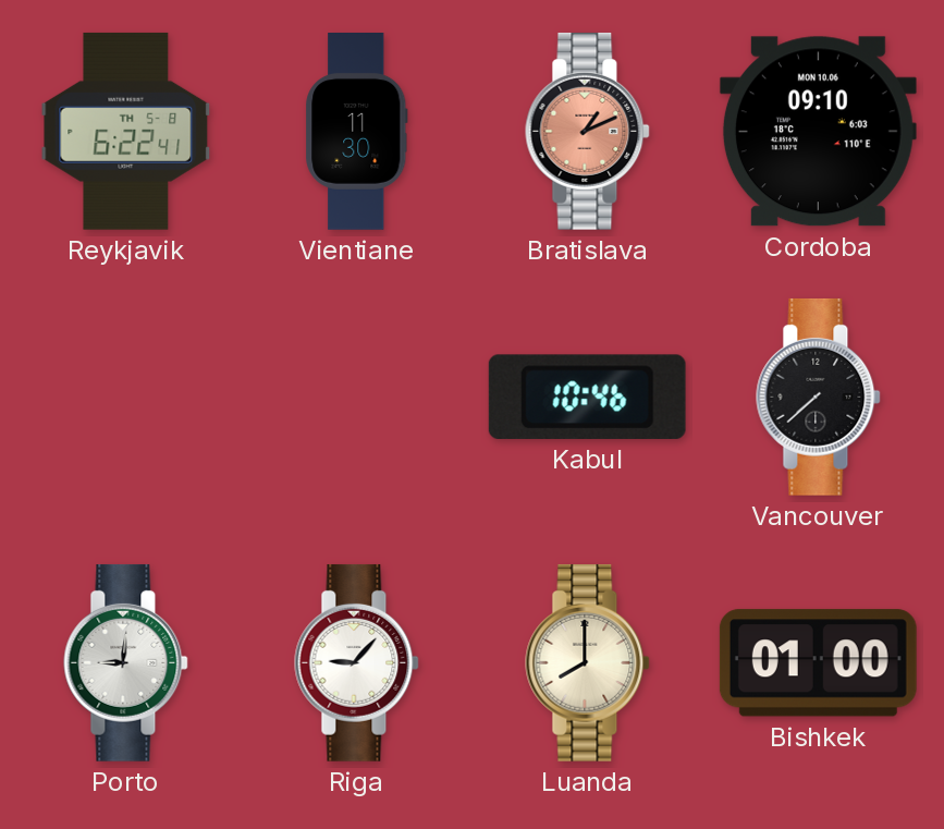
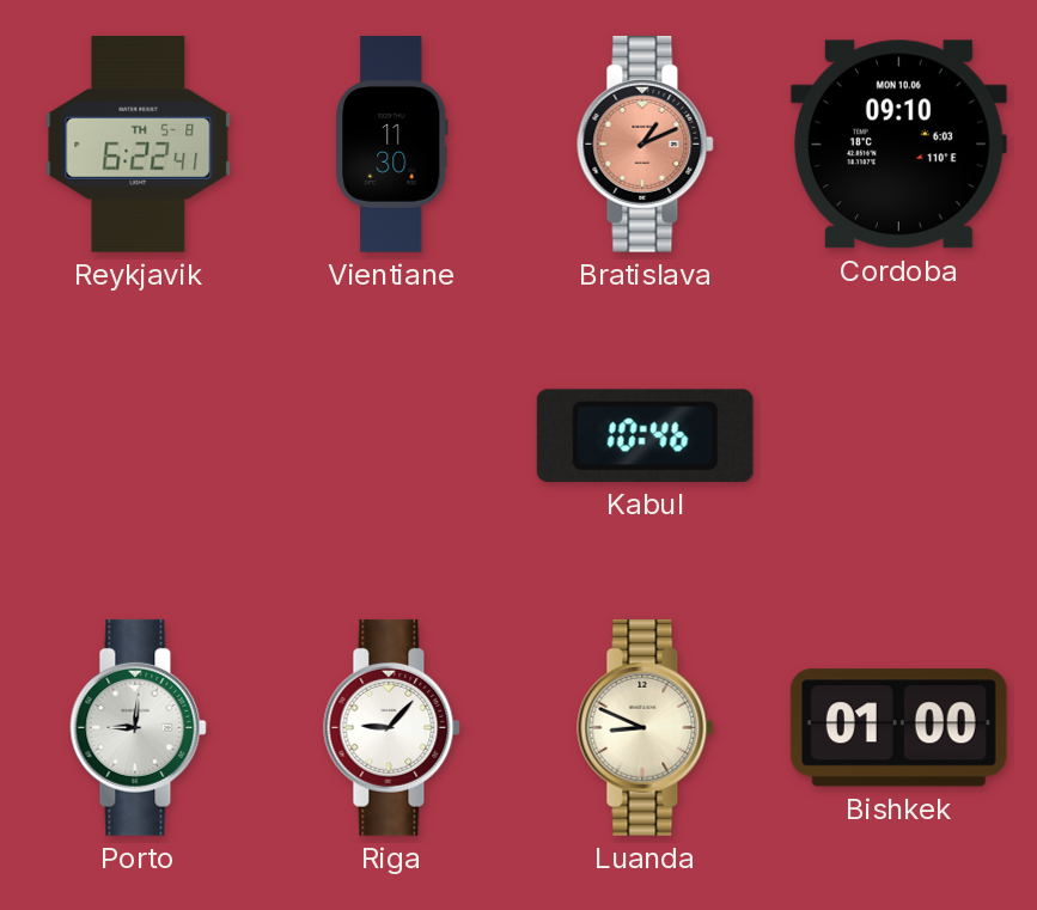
Vancouver: 7:38 -> none
Luanda: 8:00 -> 8:49
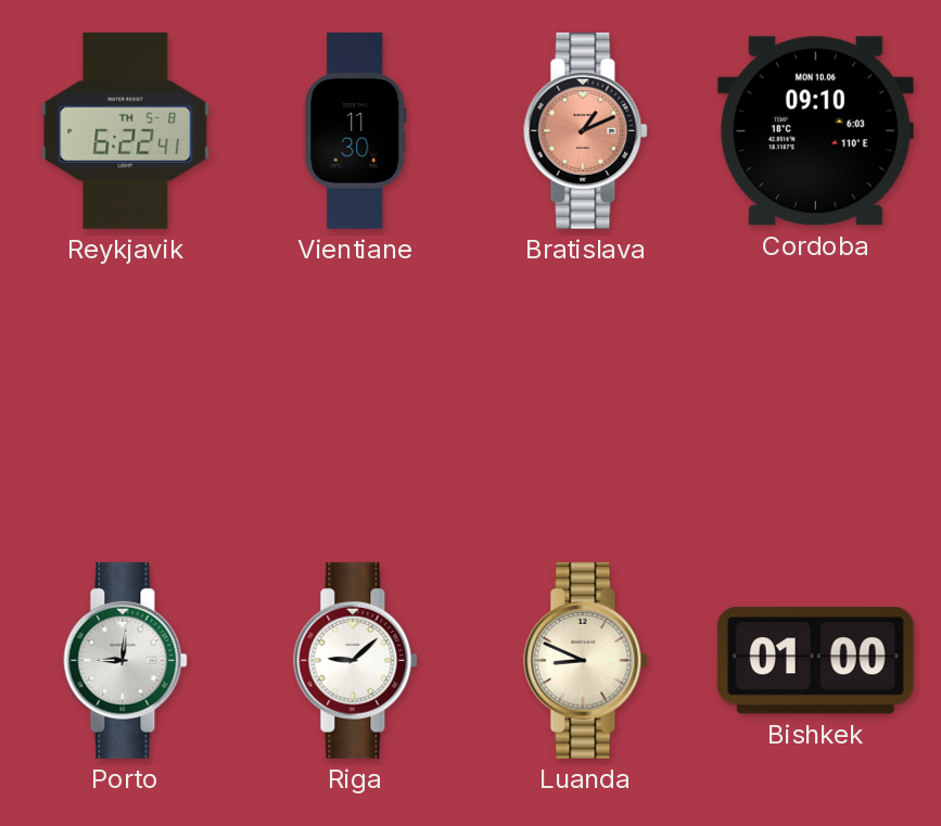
Kabul: 10:46 -> none
Riga: 9:07 -> 9:08
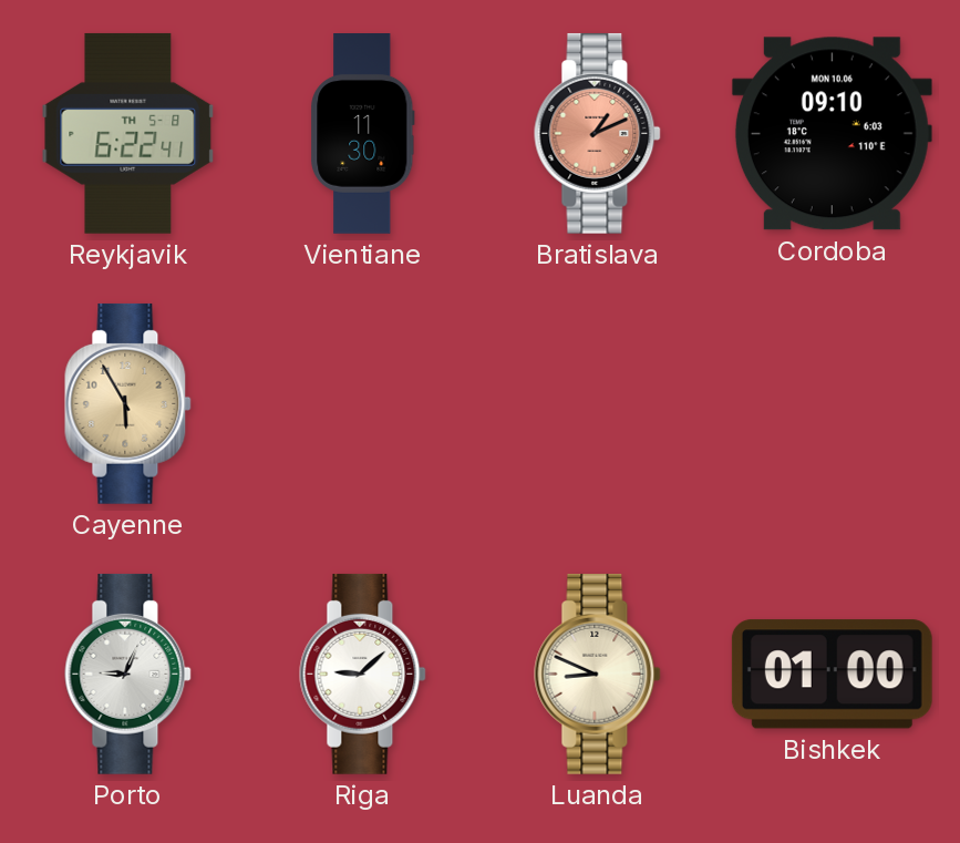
Cayenne: none -> 5:55
Porto: 9:01 -> 9:04
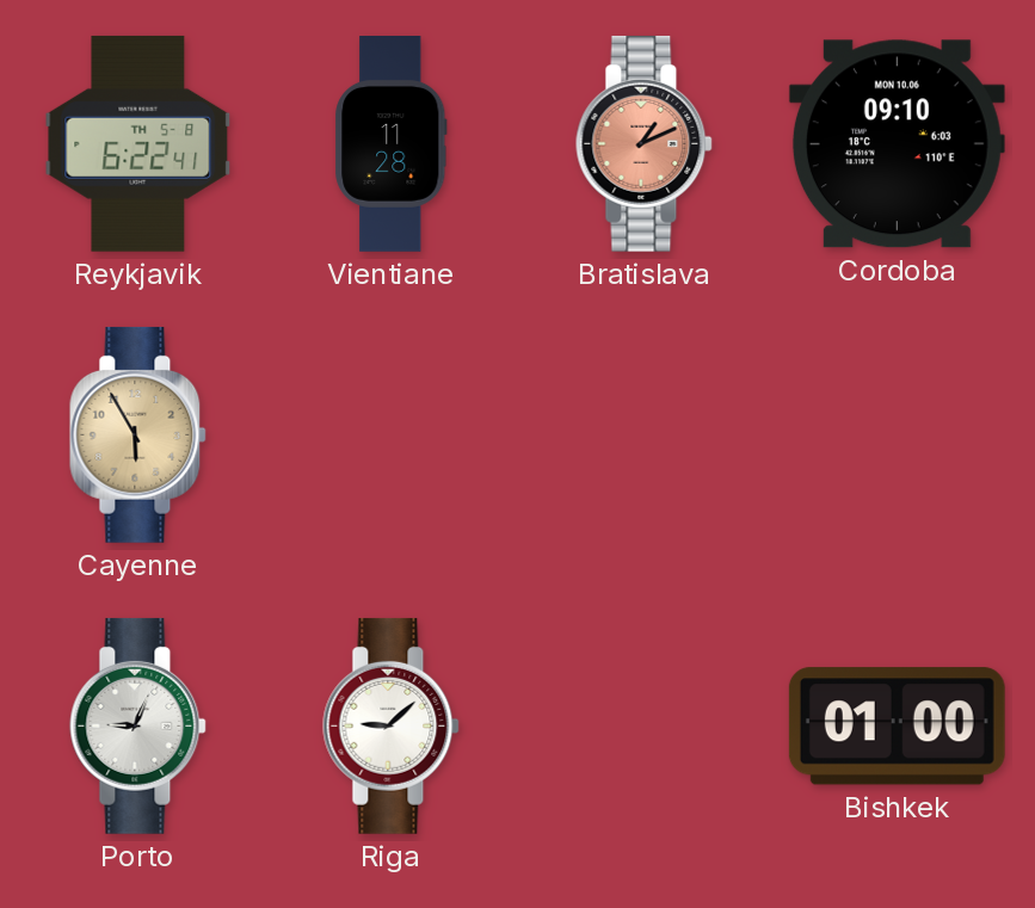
Vientiane: 11:30 -> 11:28
Luanda: 8:49 -> none
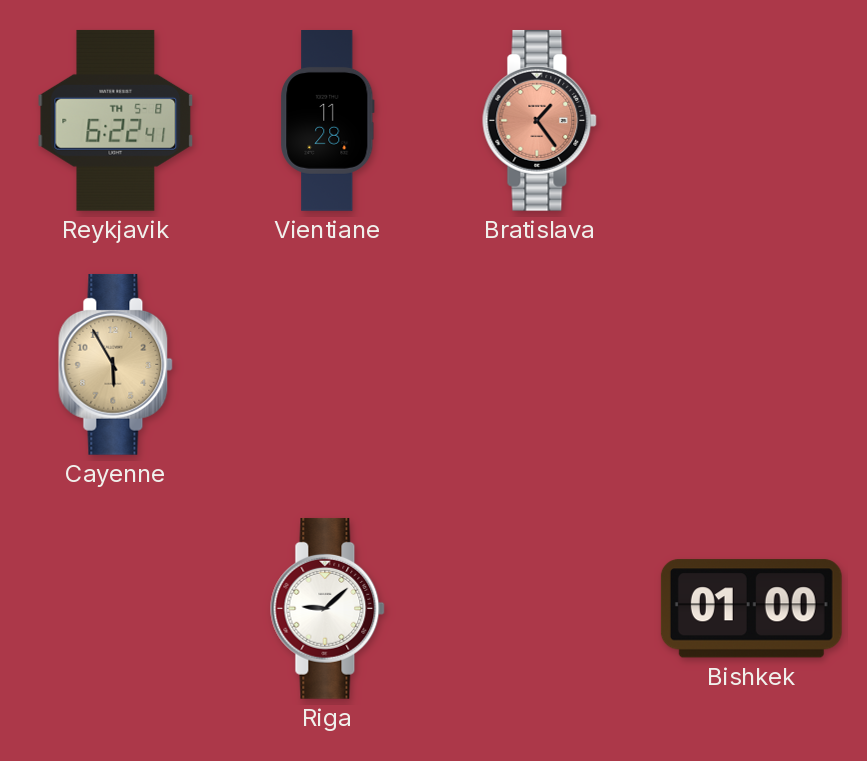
Bratislava: 1:11 -> 1:24
Cordoba: 09:10 -> none
Porto: 9:04 -> none
